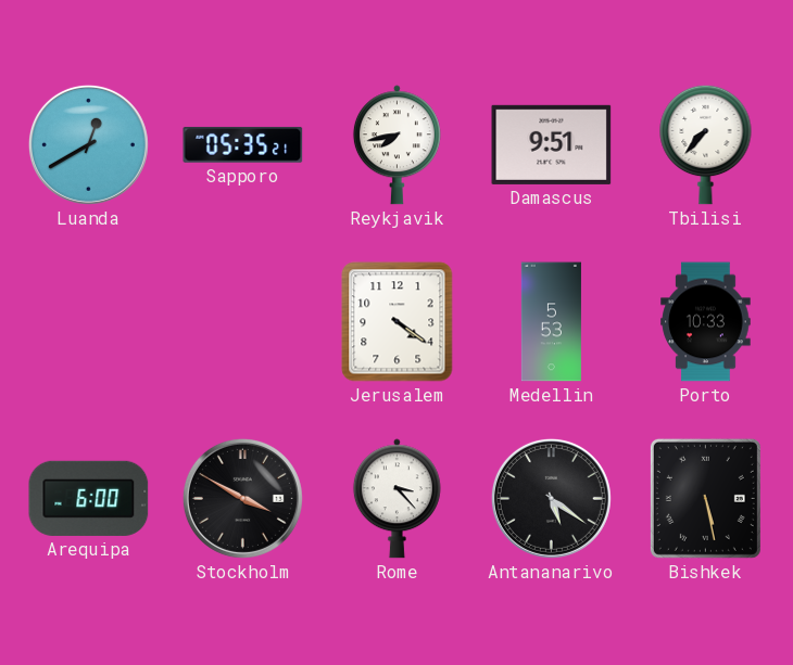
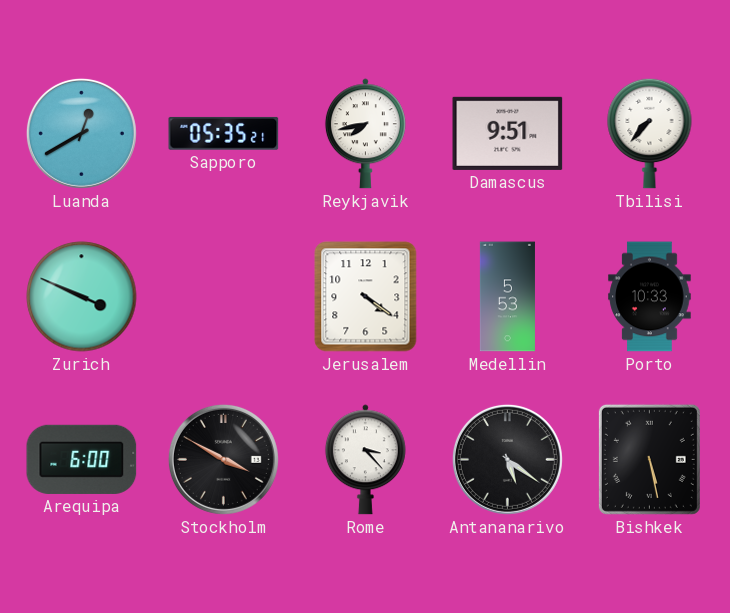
Zurich: none -> 3:49
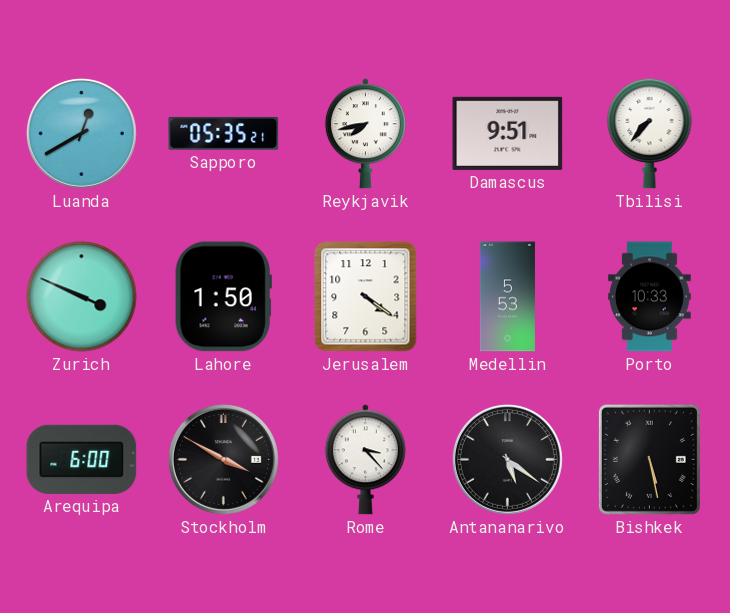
Lahore: none -> 1:50
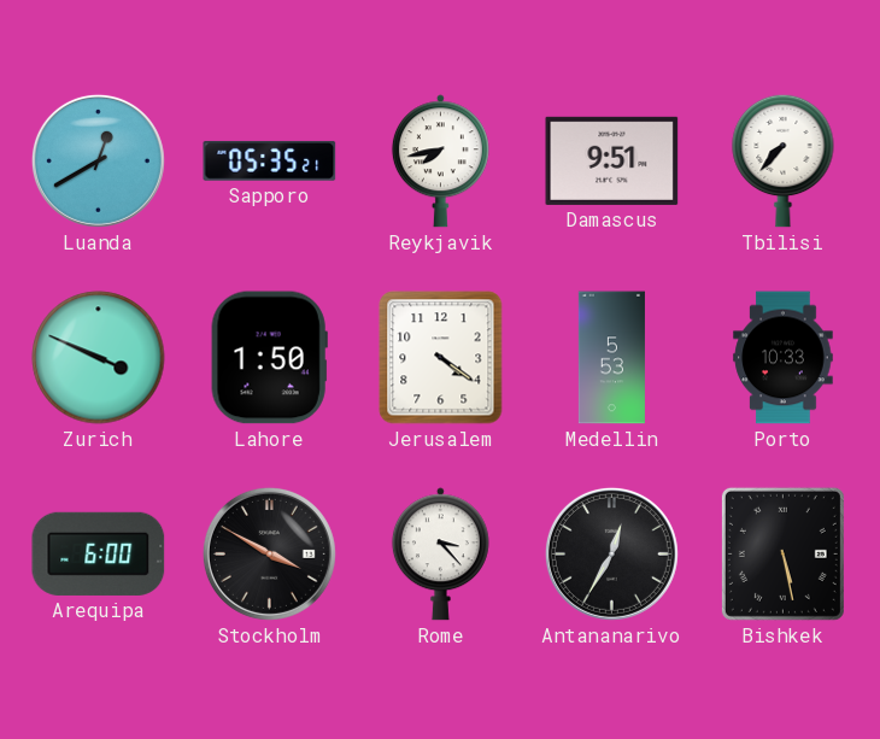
Antananarivo: 5:21 -> 12:35
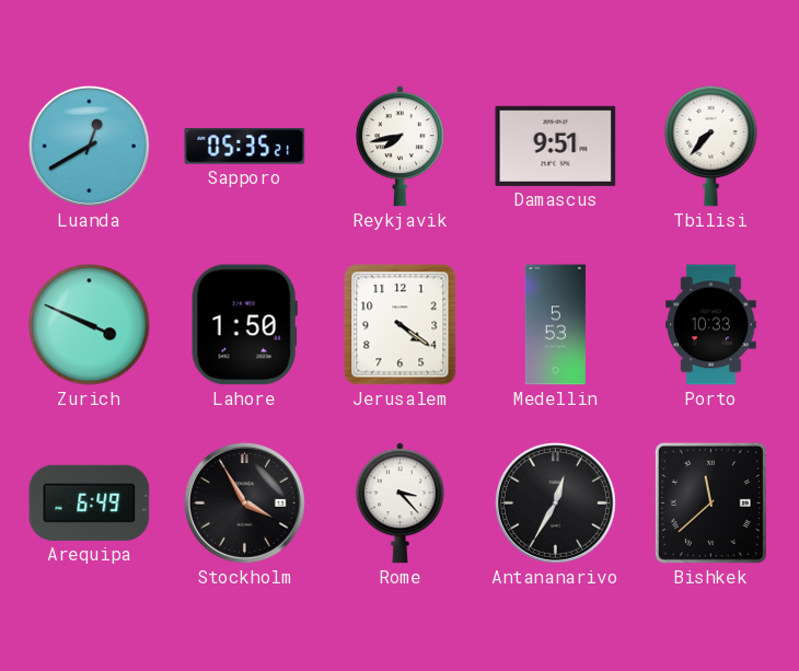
Arequipa: 6:00 -> 6:49
Stockholm: 3:50 -> 3:55
Bishkek: 5:28 -> 11:38
